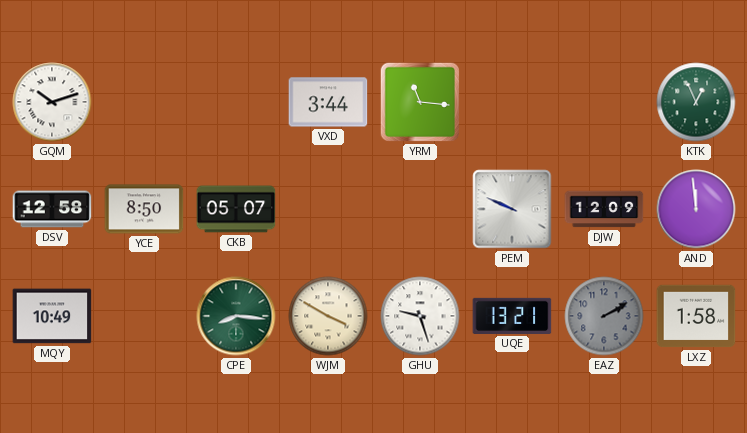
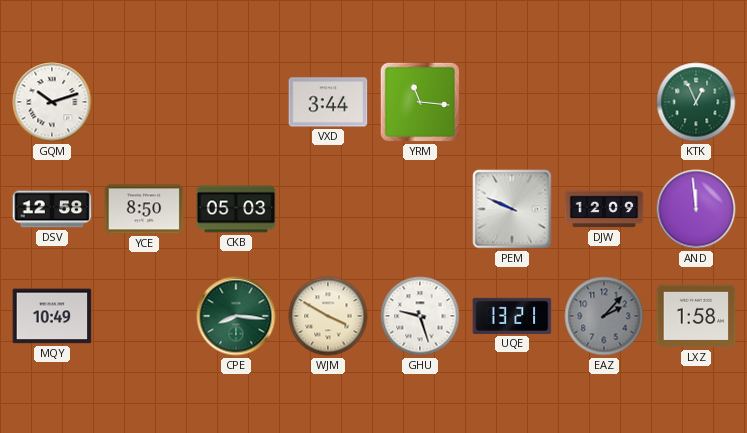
CKB: 05:07 -> 05:03
EAZ: 2:10 -> 2:07
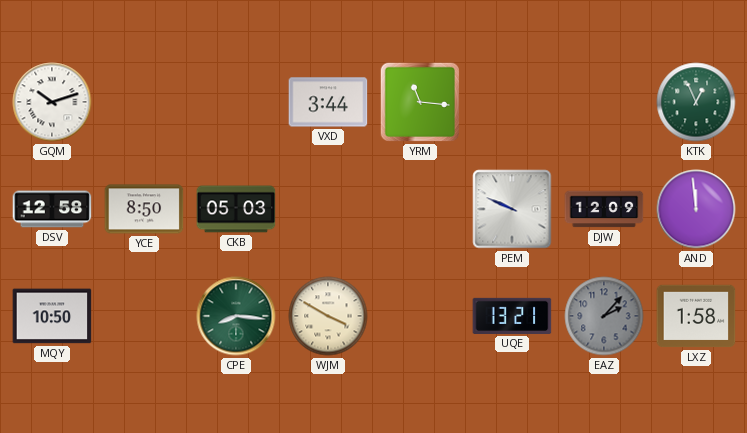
MQY: 10:49 -> 10:50
GHU: 9:27 -> none
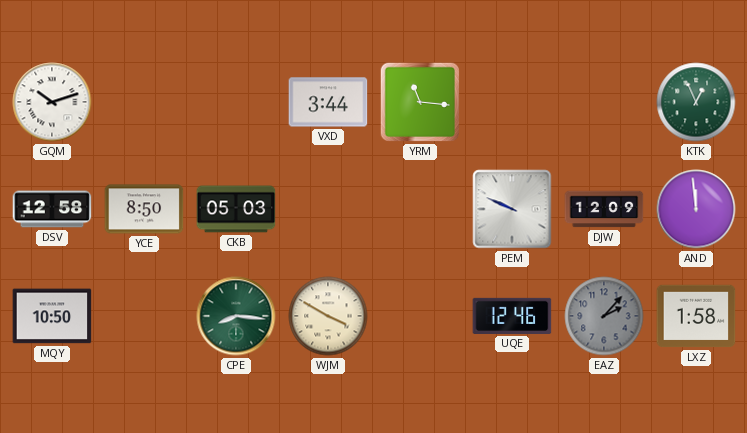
UQE: 13:21 -> 12:46
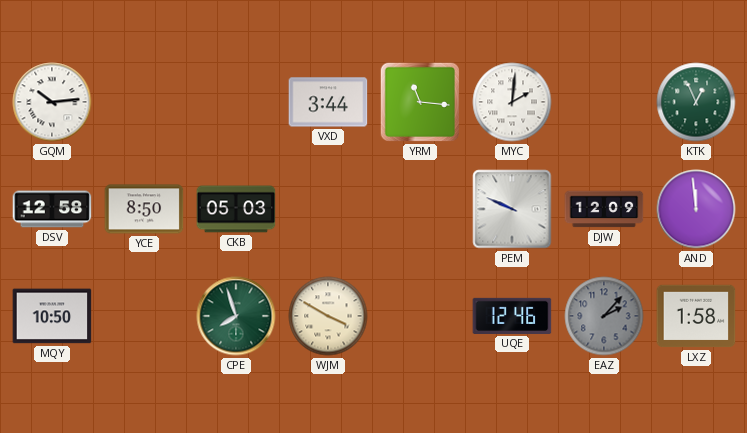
GQM: 10:12 -> 10:14
MYC: none -> 2:01
CPE: 8:16 -> 7:57
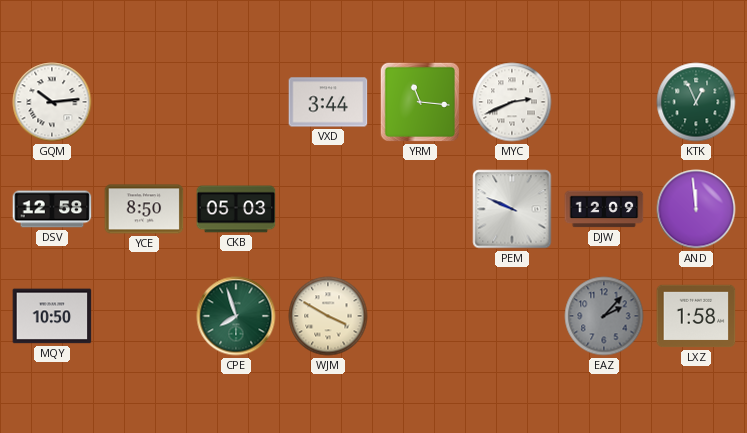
MYC: 2:01 -> 2:41
UQE: 12:46 -> none
